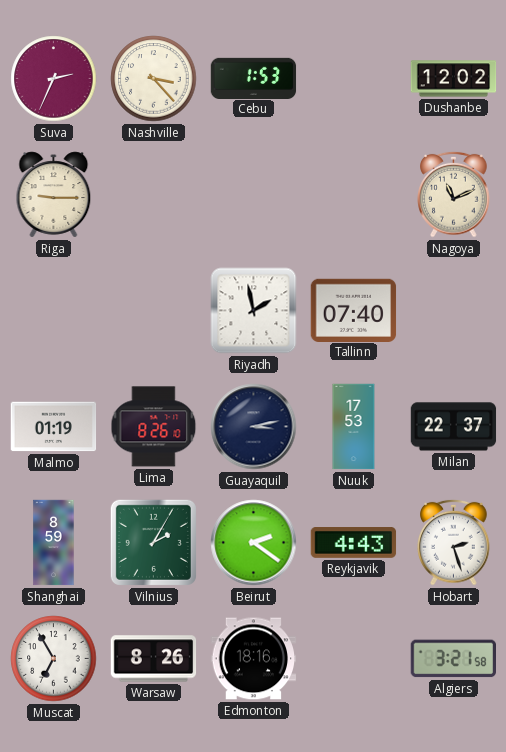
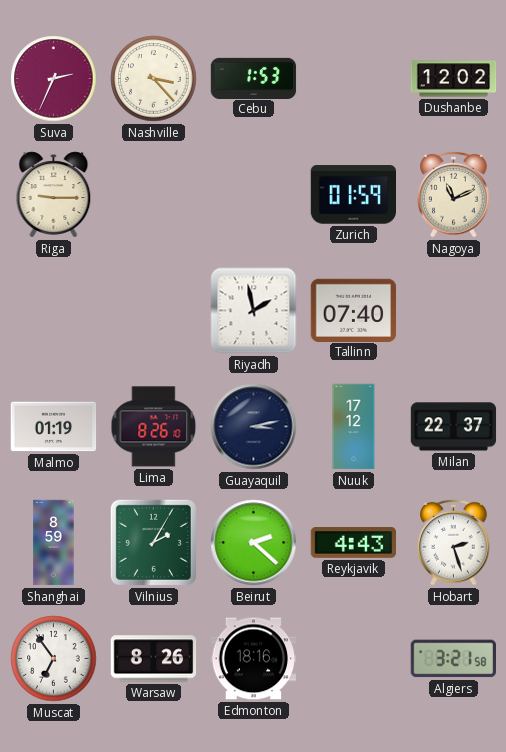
Zurich: none -> 01:59
Nuuk: 17:53 -> 17:12
Beirut: 2:21 -> 2:22
Muscat: 6:55 -> 6:54
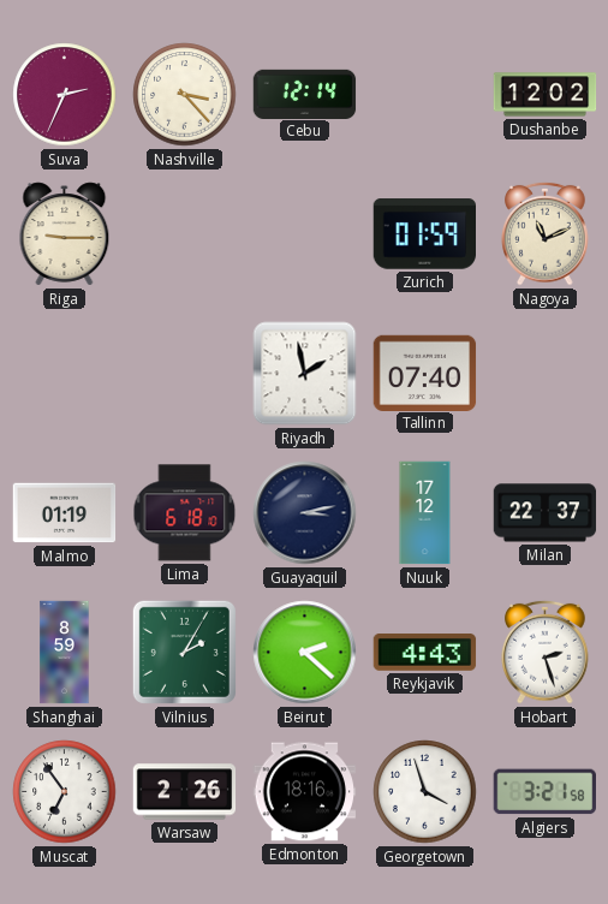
Cebu: 1:53 -> 12:14
Lima: 8:26 -> 6:18
Warsaw: 8:26 -> 2:26
Georgetown: none -> 3:57
